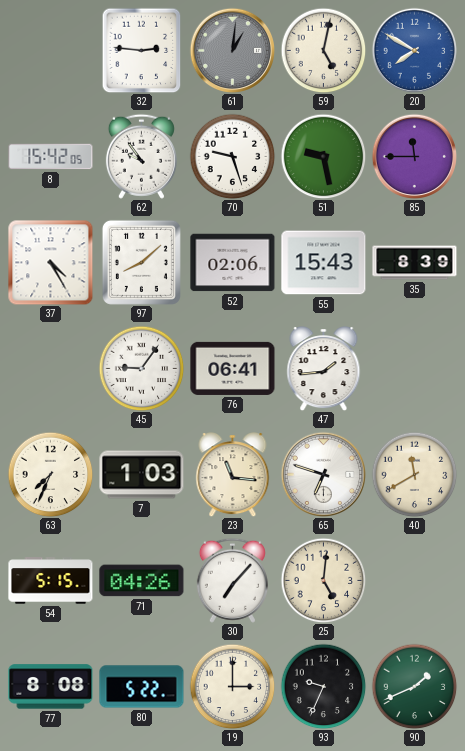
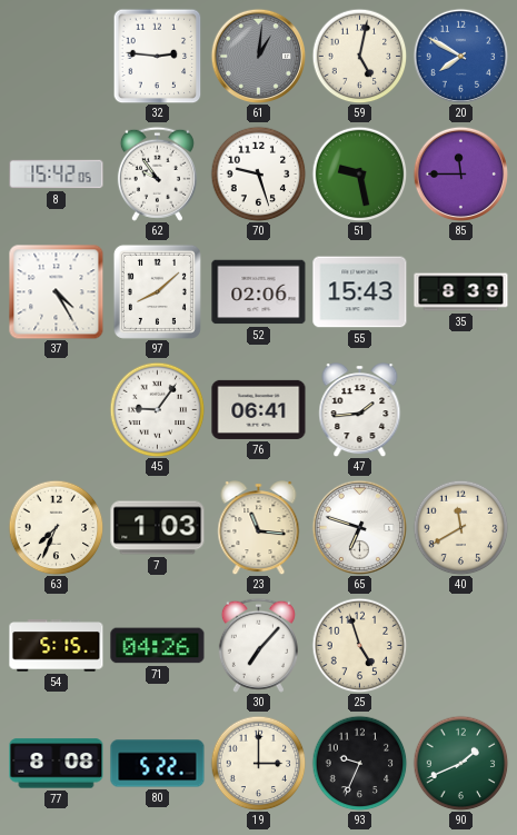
25: 5:01 -> 4:57
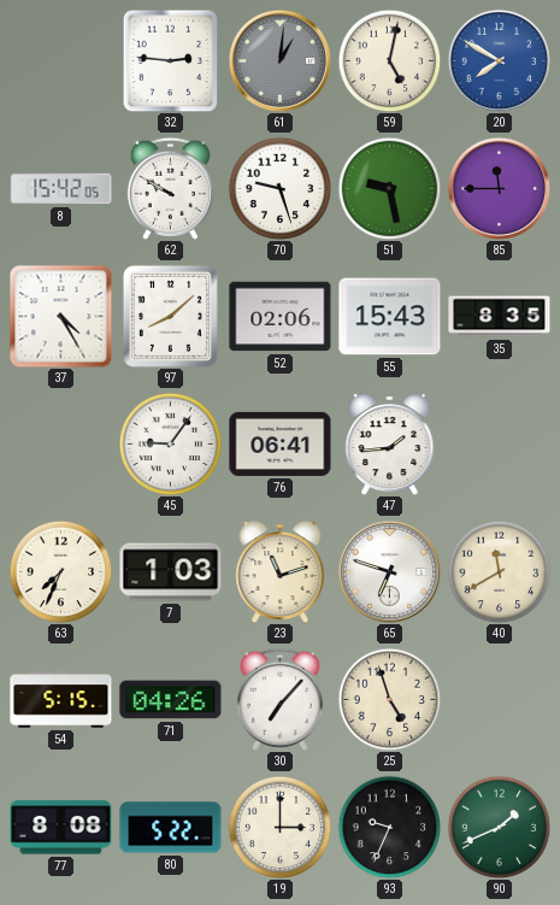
62: 9:54 -> 9:50
35: 8:39 -> 8:35
23: 11:16 -> 11:12
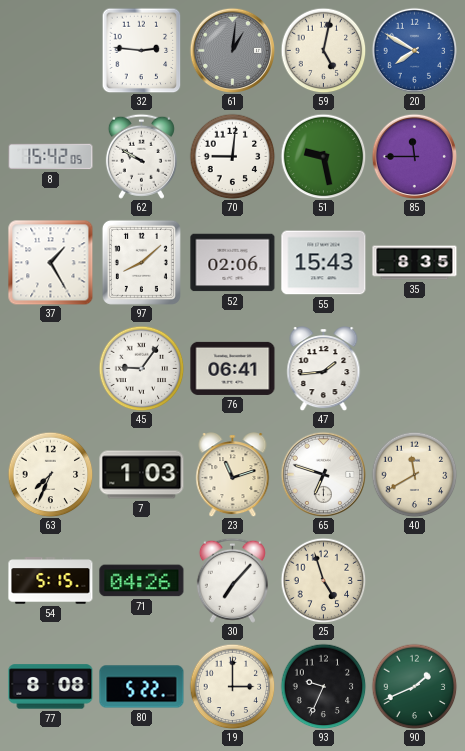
70: 9:27 -> 9:01
37: 4:25 -> 1:25
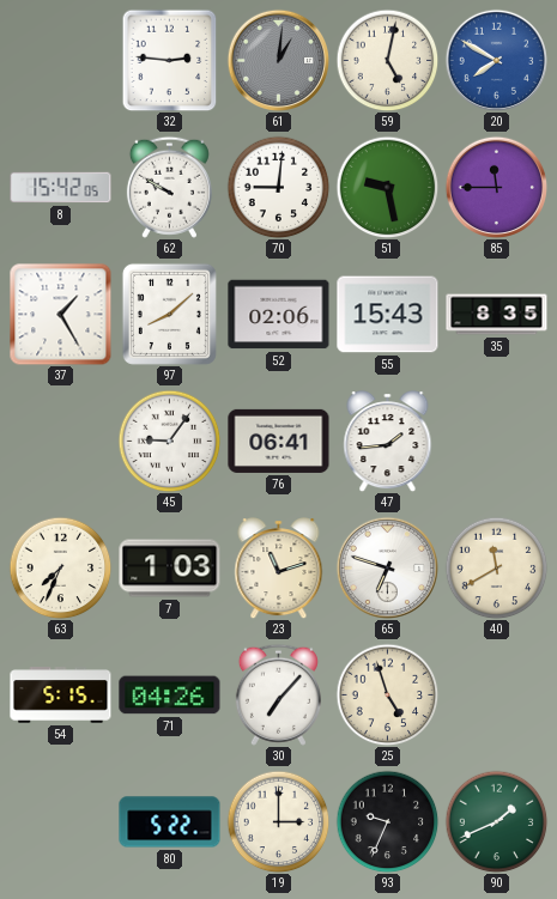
77: 8:08 -> none
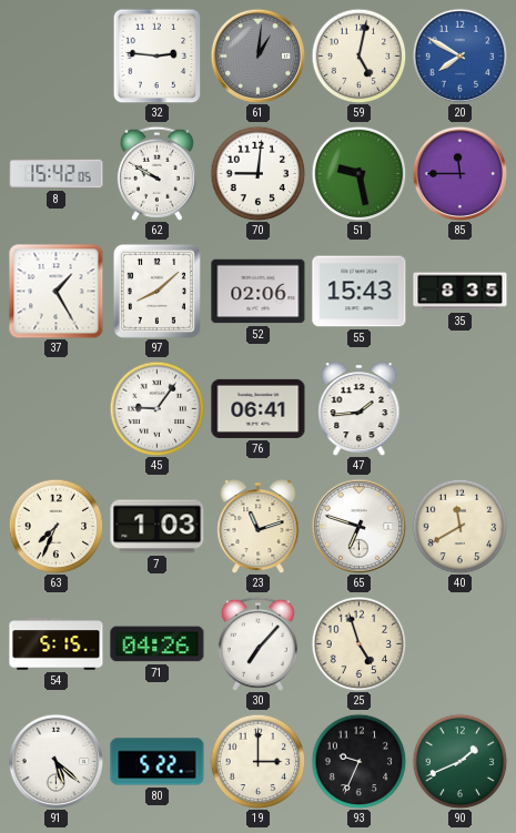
91: none -> 5:22
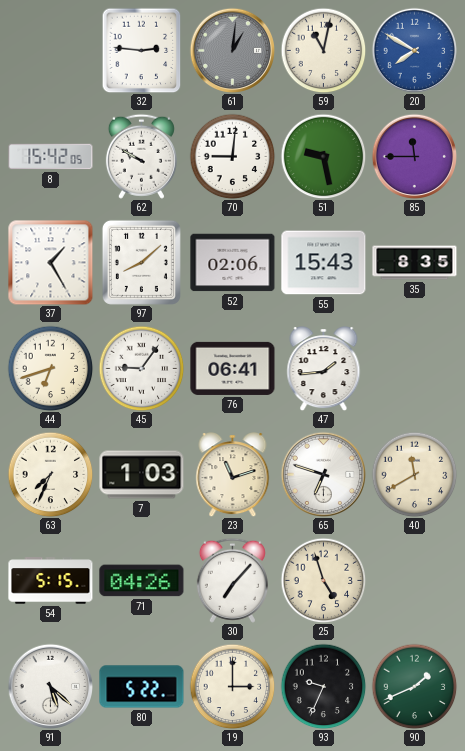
59: 5:02 -> 11:02
44: none -> 6:42
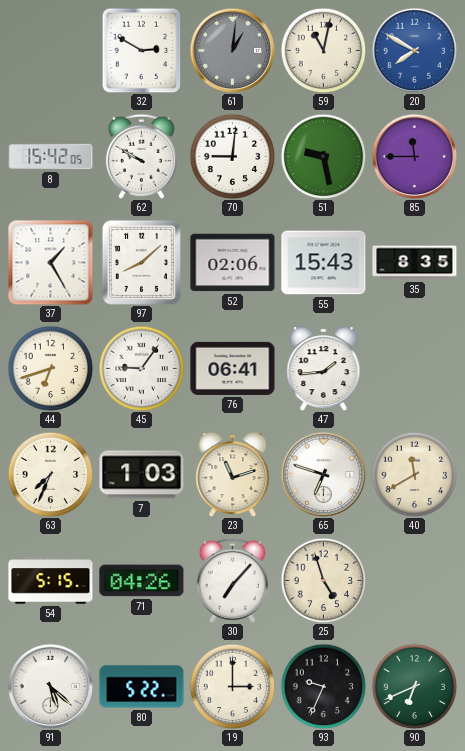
32: 2:46 -> 2:50
90: 1:41 -> 6:41
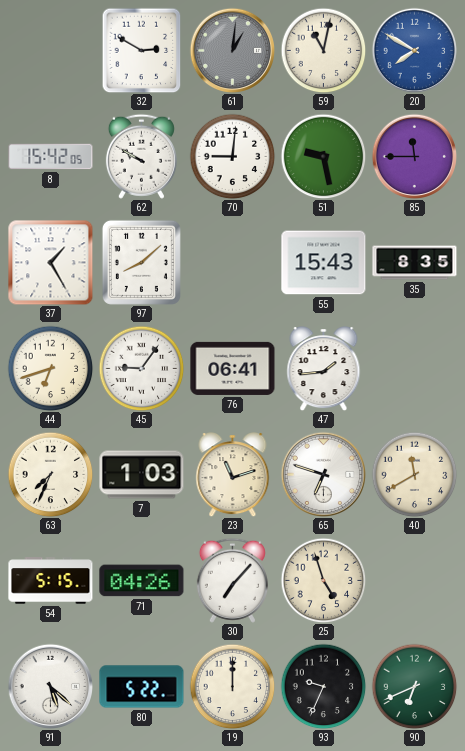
52: 02:06 -> none
19: 3:00 -> 12:00
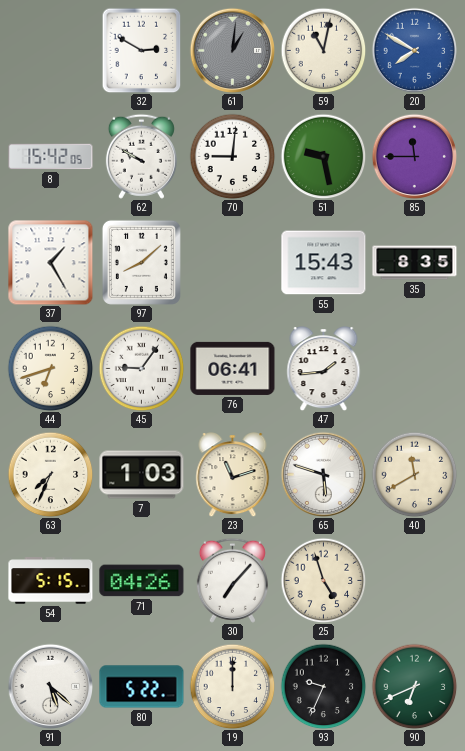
65: 6:48 -> 5:48
